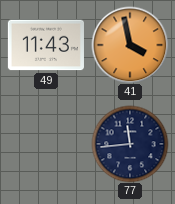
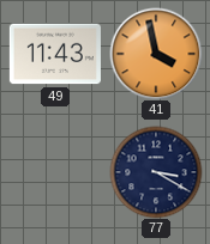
77: 11:44 -> 3:20
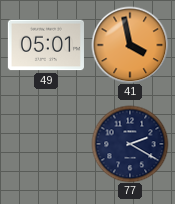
49: 11:43 -> 05:01
77: 3:20 -> 2:20
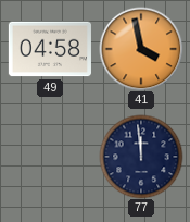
49: 05:01 -> 04:58
77: 2:20 -> 11:59
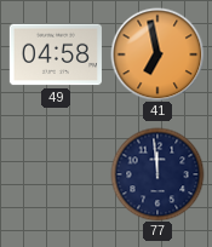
41: 3:58 -> 6:58
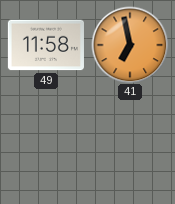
49: 04:58 -> 11:58
77: 11:59 -> none
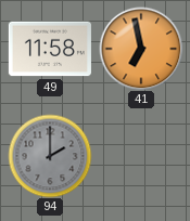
94: none -> 2:00
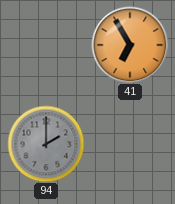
49: 11:58 -> none
41: 6:58 -> 6:55
